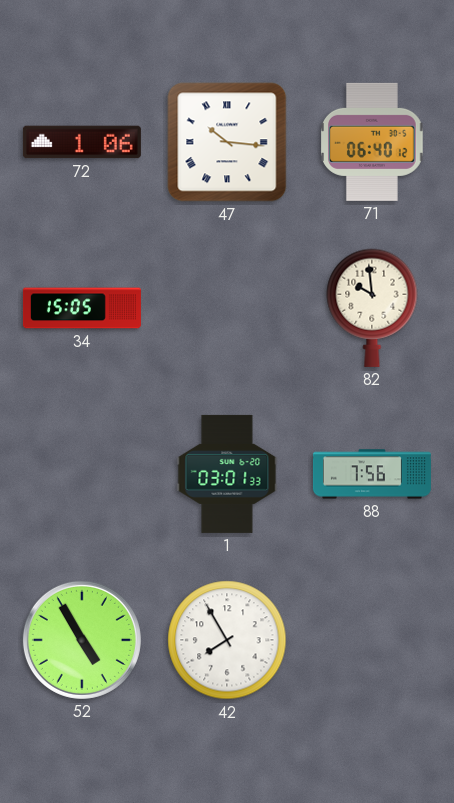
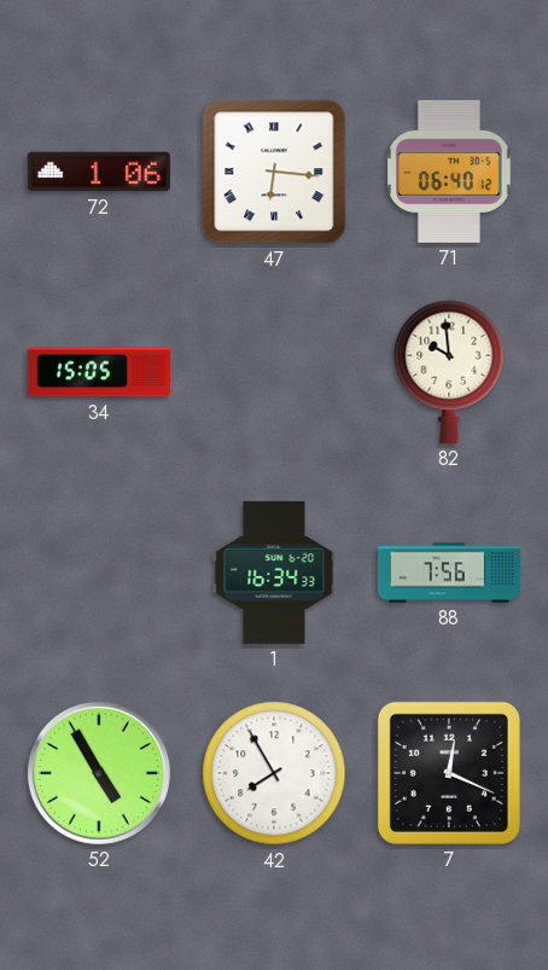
47: 10:16 -> 6:16
1: 03:01 -> 16:34
7: none -> 12:19
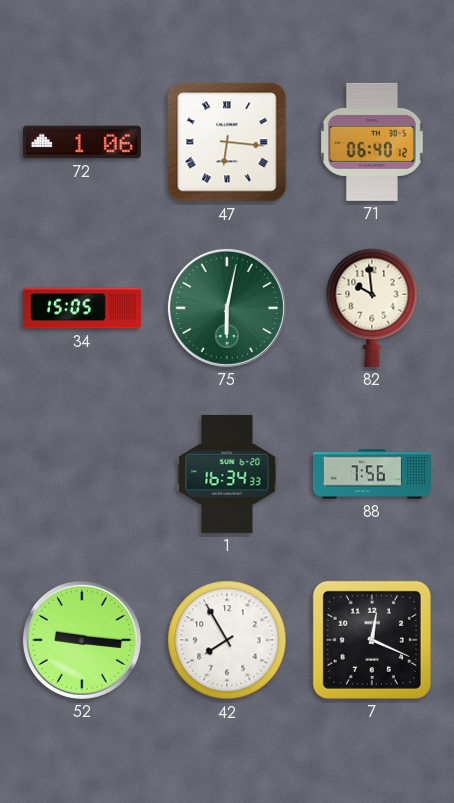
75: none -> 6:02
52: 4:55 -> 9:16
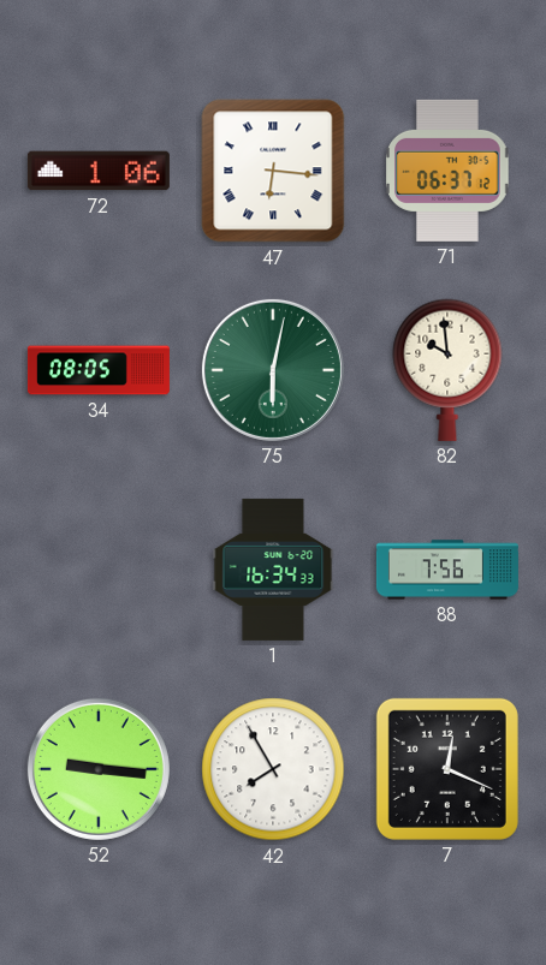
71: 06:40 -> 06:37
34: 15:05 -> 08:05
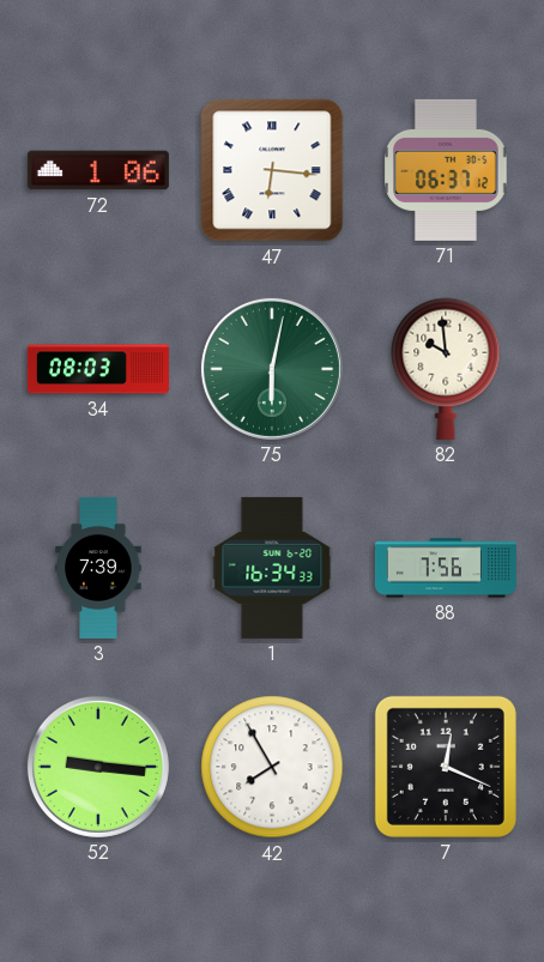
34: 08:05 -> 08:03
3: none -> 7:39
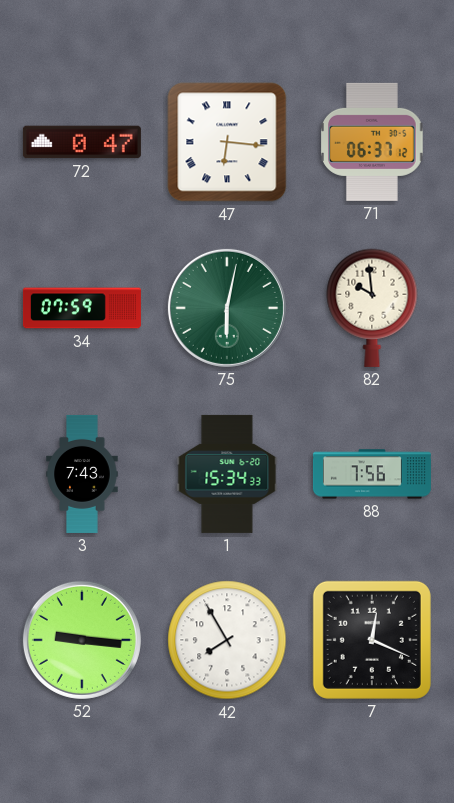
72: 1:06 -> 0:47
34: 08:03 -> 07:59
3: 7:39 -> 7:43
1: 16:34 -> 15:34
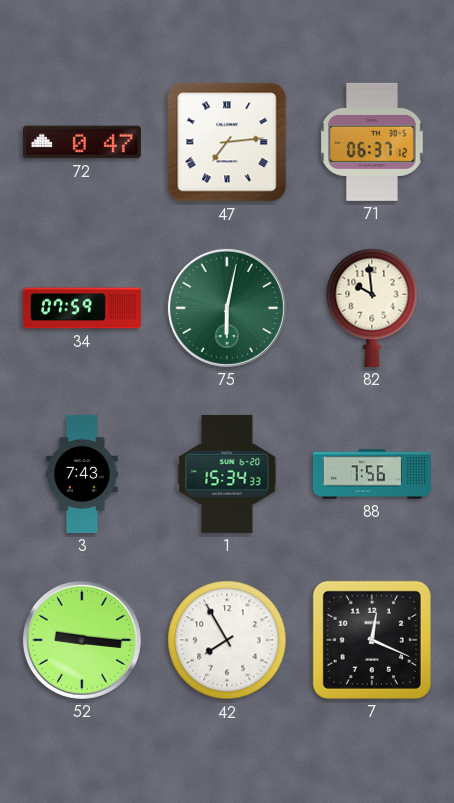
47: 6:16 -> 7:14
